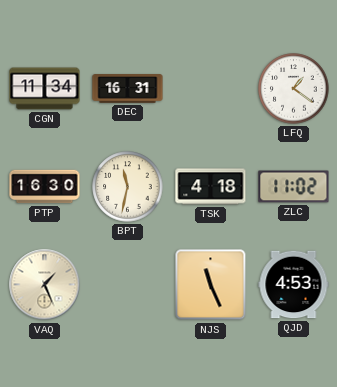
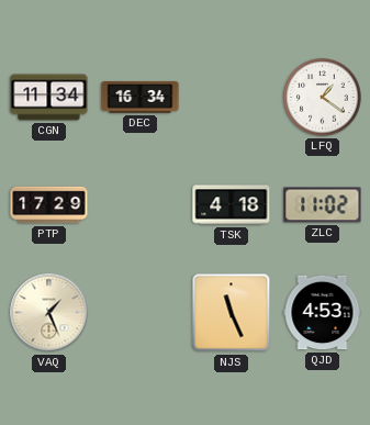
DEC: 16:31 -> 16:34
PTP: 16:30 -> 17:29
BPT: 11:32 -> none
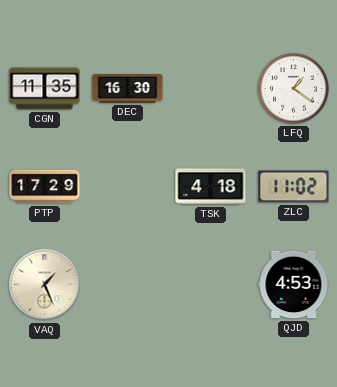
CGN: 11:34 -> 11:35
DEC: 16:34 -> 16:30
NJS: 11:26 -> none
